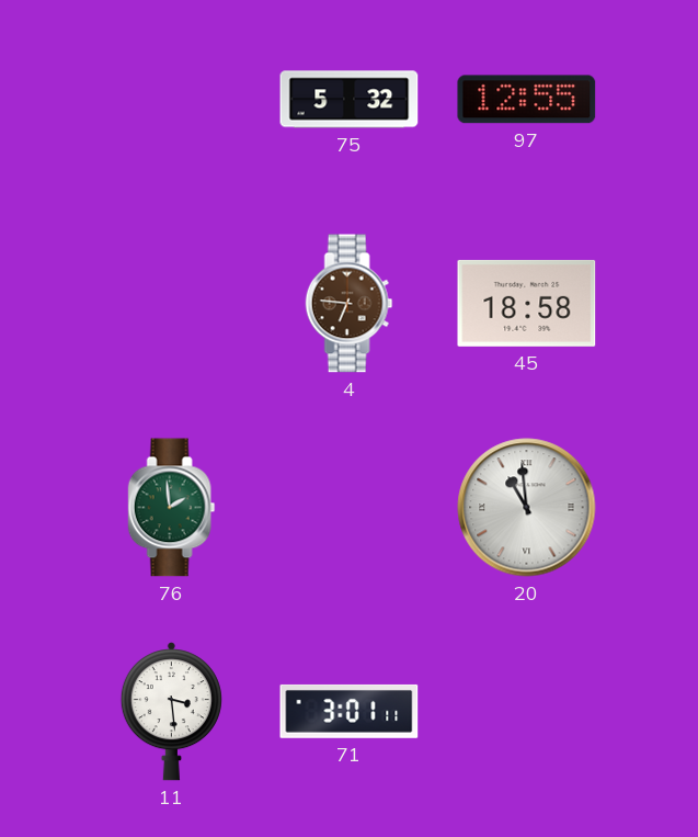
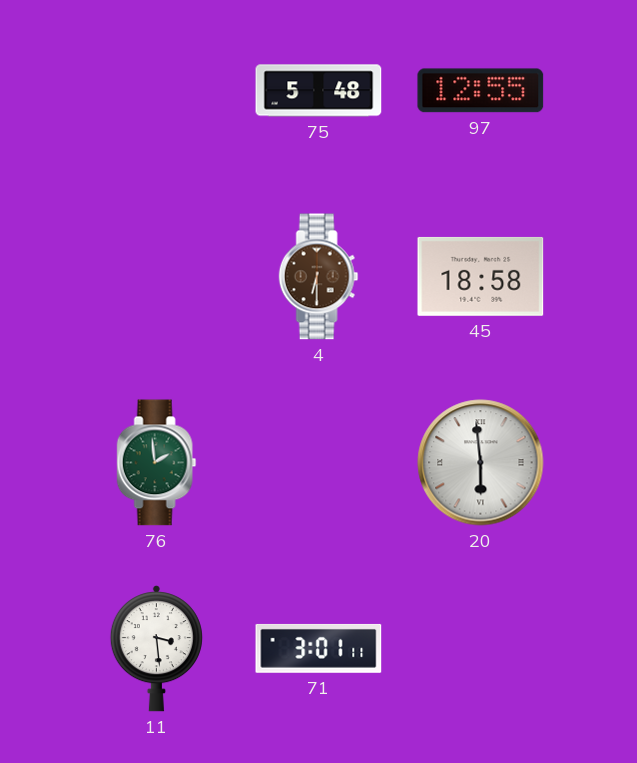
75: 5:32 -> 5:48
4: 6:46 -> 6:30
20: 10:59 -> 5:59
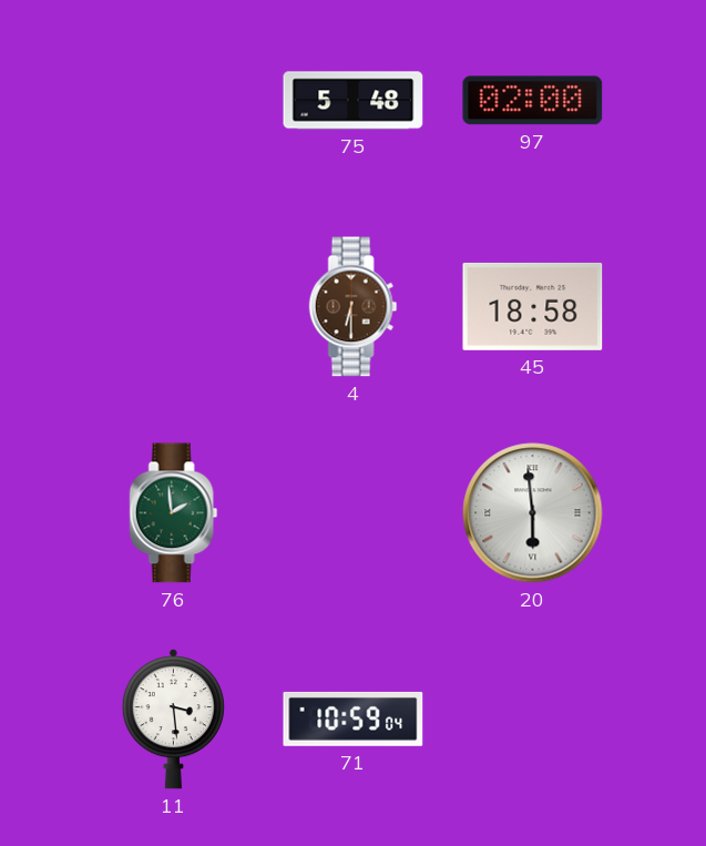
97: 12:55 -> 02:00
71: 3:01 -> 10:59
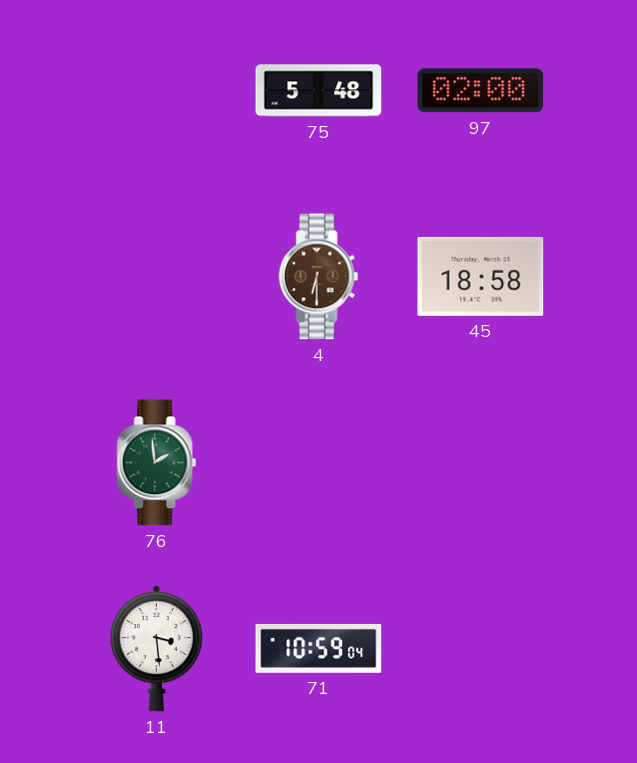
20: 5:59 -> none
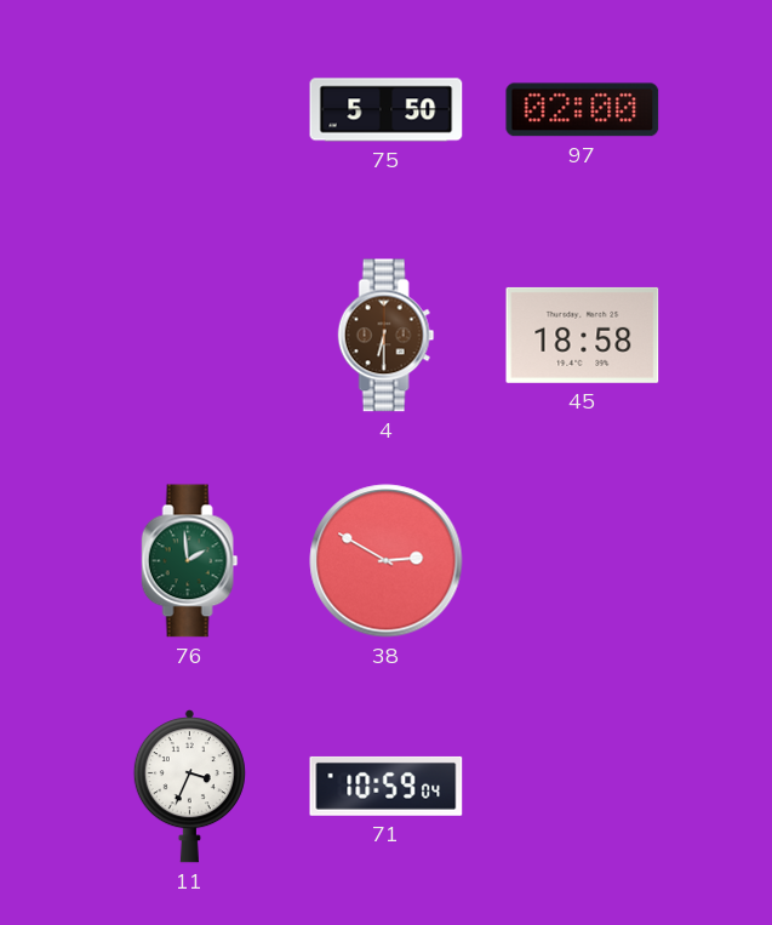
75: 5:48 -> 5:50
38: none -> 2:50
11: 3:29 -> 3:34
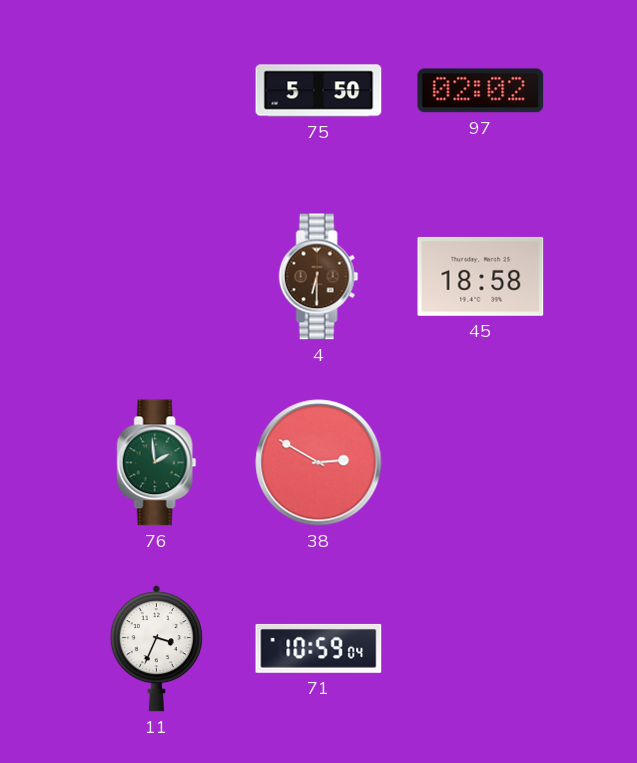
97: 02:00 -> 02:02
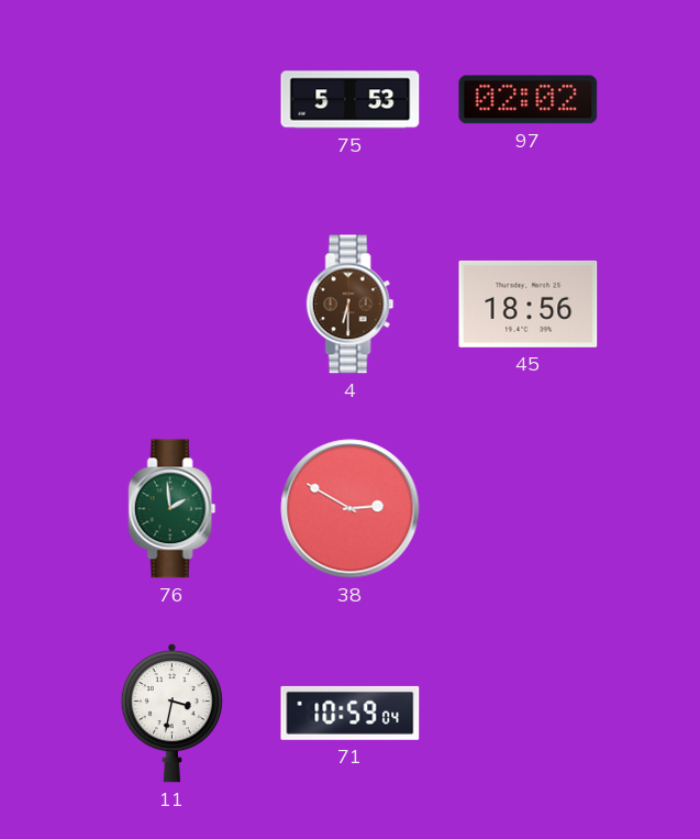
75: 5:50 -> 5:53
45: 18:58 -> 18:56
11: 3:34 -> 3:32
